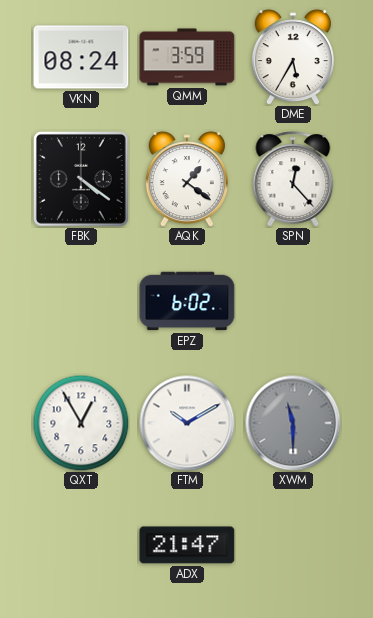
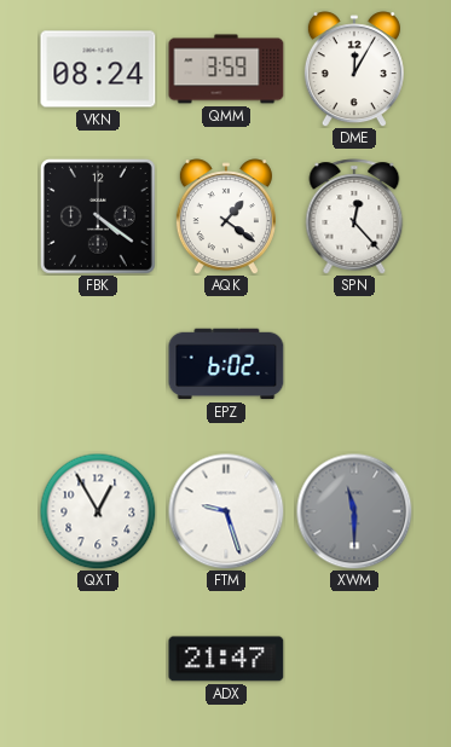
DME: 5:35 -> 12:05
FTM: 10:10 -> 9:27
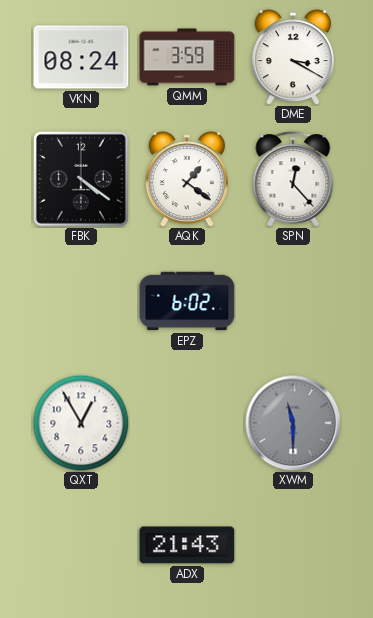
DME: 12:05 -> 3:20
FTM: 9:27 -> none
ADX: 21:47 -> 21:43
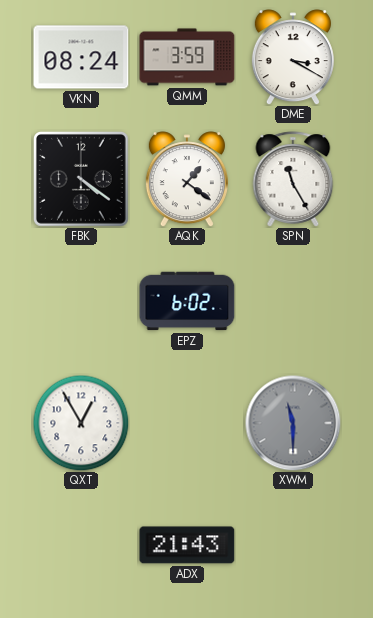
SPN: 12:23 -> 11:25
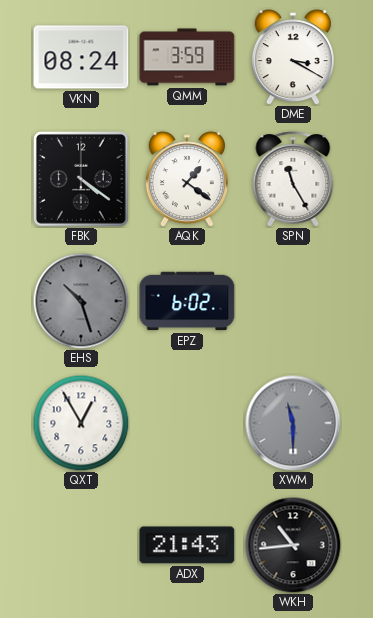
EHS: none -> 10:27
WKH: none -> 10:44
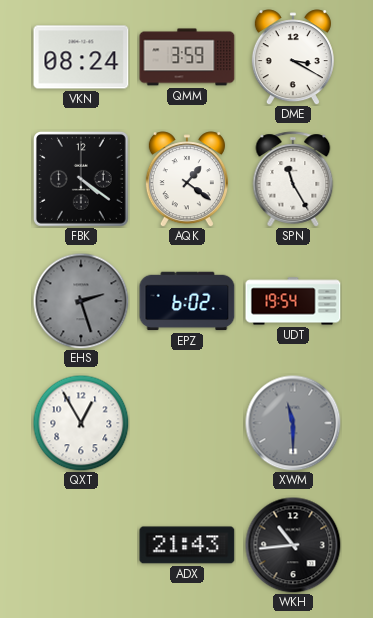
EHS: 10:27 -> 2:27
UDT: none -> 19:54
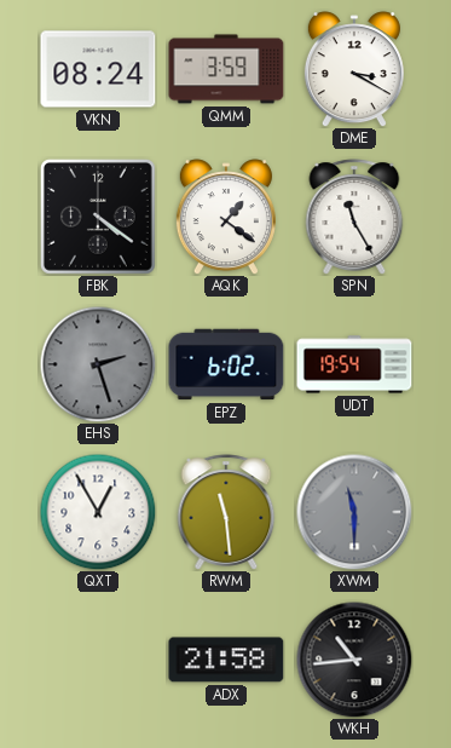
RWM: none -> 11:29
ADX: 21:43 -> 21:58
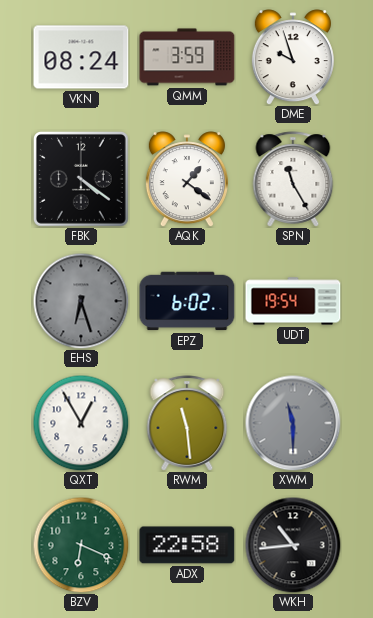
DME: 3:20 -> 9:57
EHS: 2:27 -> 6:27
BZV: none -> 6:19
ADX: 21:58 -> 22:58
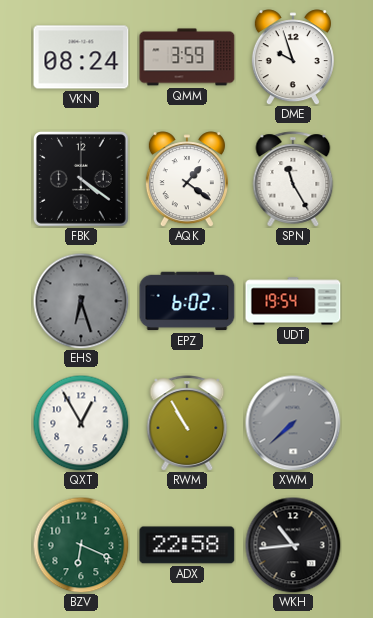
RWM: 11:29 -> 10:55
XWM: 11:30 -> 7:38
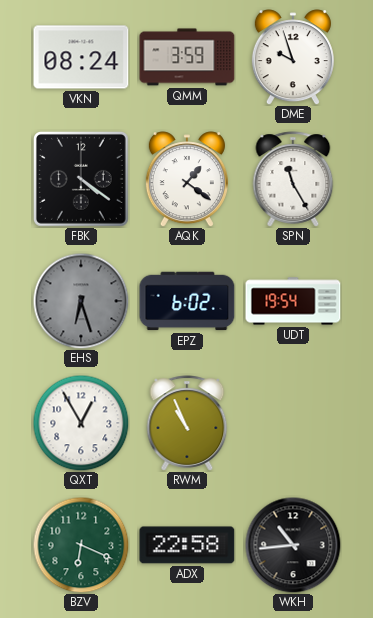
RWM: 10:55 -> 10:56
XWM: 7:38 -> none
